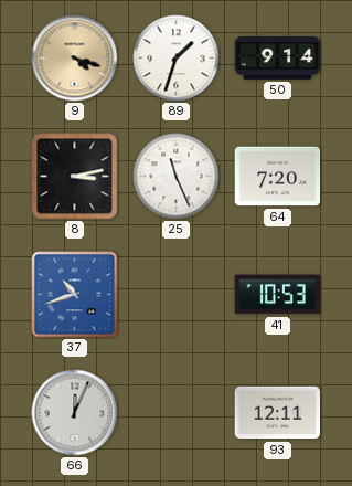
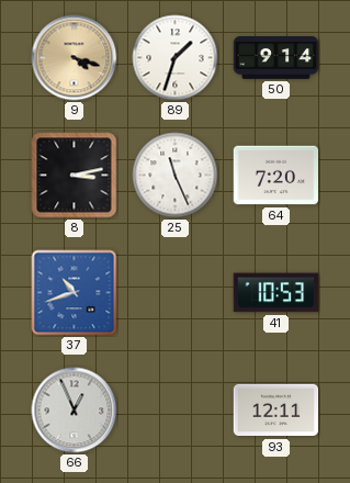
66: 12:04 -> 12:56
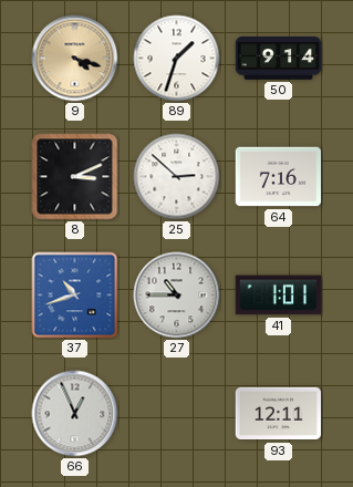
8: 3:13 -> 3:11
25: 11:26 -> 2:52
64: 7:20 -> 7:16
27: none -> 10:45
41: 10:53 -> 1:01
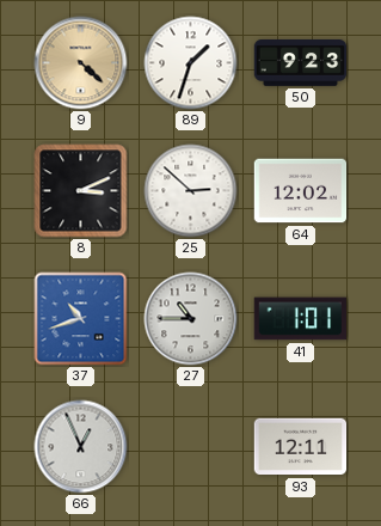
9: 4:18 -> 4:22
50: 9:14 -> 9:23
64: 7:16 -> 12:02
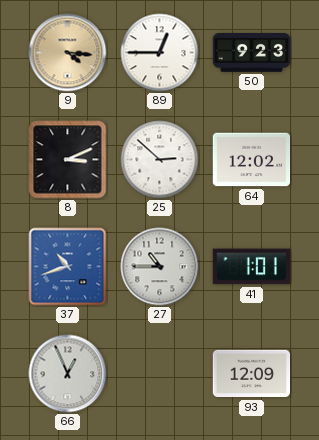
9: 4:22 -> 4:16
89: 1:33 -> 12:45
93: 12:11 -> 12:09
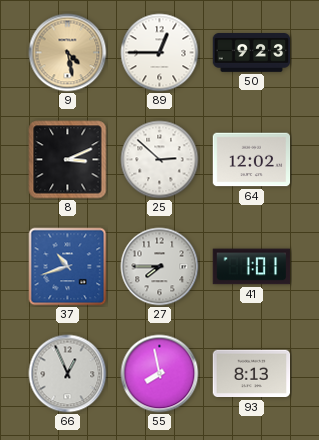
9: 4:16 -> 4:28
27: 10:45 -> 7:45
55: none -> 7:58
93: 12:09 -> 8:13
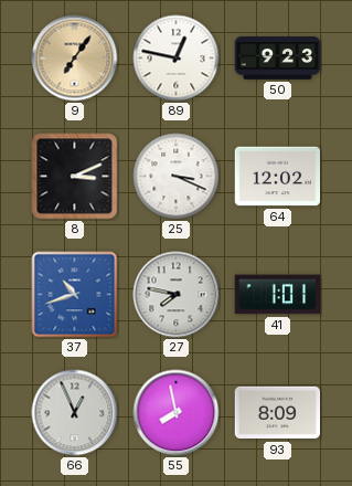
9: 4:28 -> 7:06
89: 12:45 -> 12:47
25: 2:52 -> 3:19
27: 7:45 -> 7:47
93: 8:13 -> 8:09
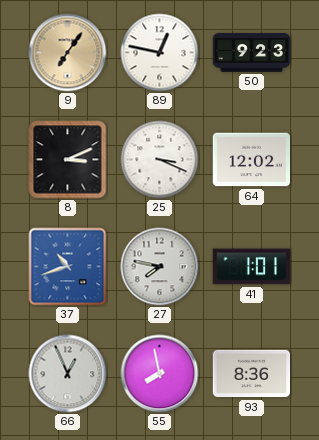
93: 8:09 -> 8:36
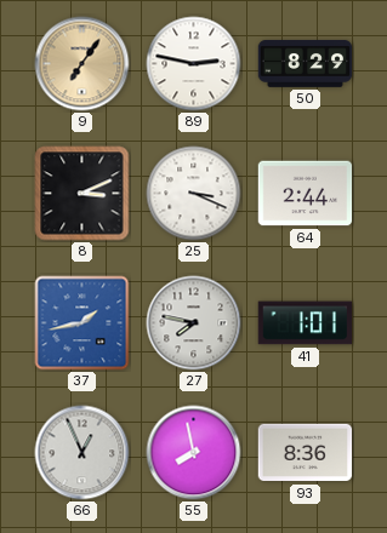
89: 12:47 -> 2:47
50: 9:23 -> 8:29
64: 12:02 -> 2:44
37: 10:42 -> 1:43
